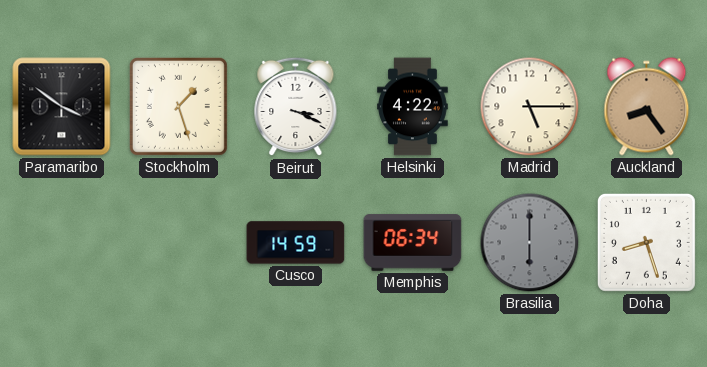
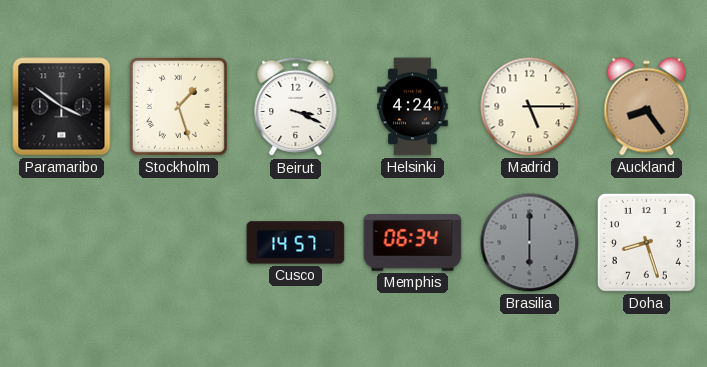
Helsinki: 4:22 -> 4:24
Cusco: 14:59 -> 14:57
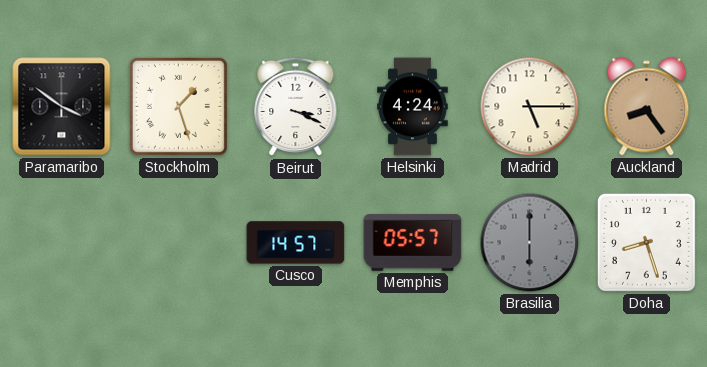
Memphis: 06:34 -> 05:57
